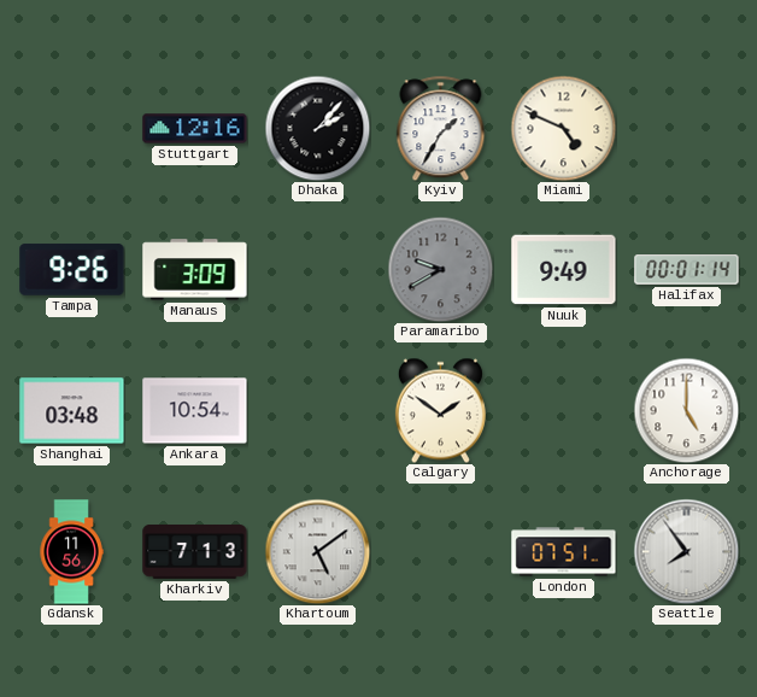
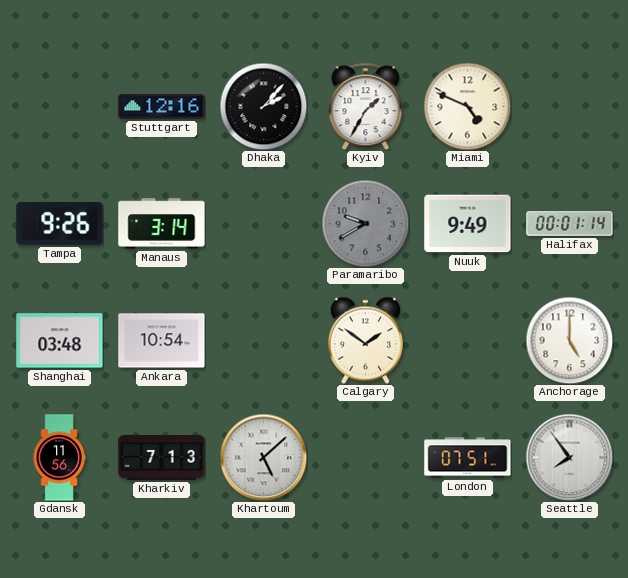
Manaus: 3:09 -> 3:14
Khartoum: 5:09 -> 5:08
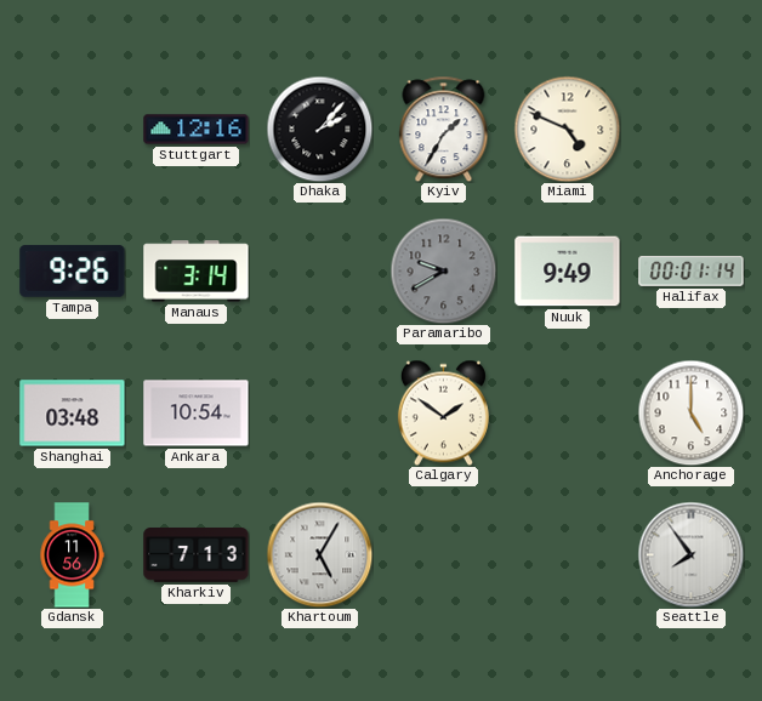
Khartoum: 5:08 -> 5:05
London: 07:51 -> none
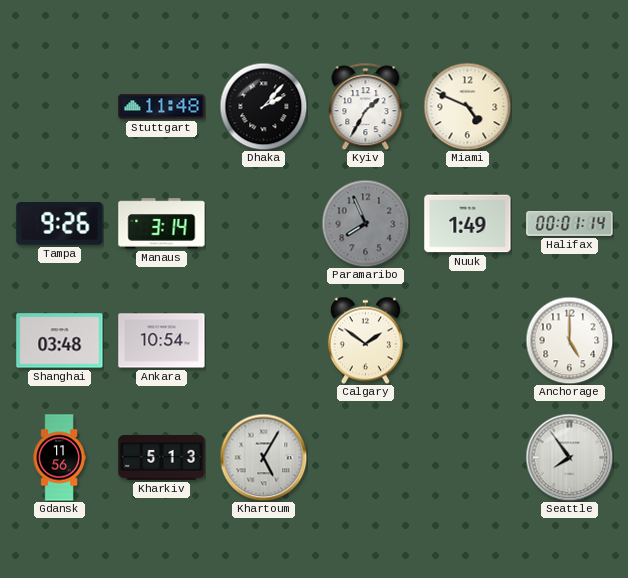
Stuttgart: 12:16 -> 11:48
Paramaribo: 9:40 -> 7:56
Nuuk: 9:49 -> 1:49
Kharkiv: 7:13 -> 5:13
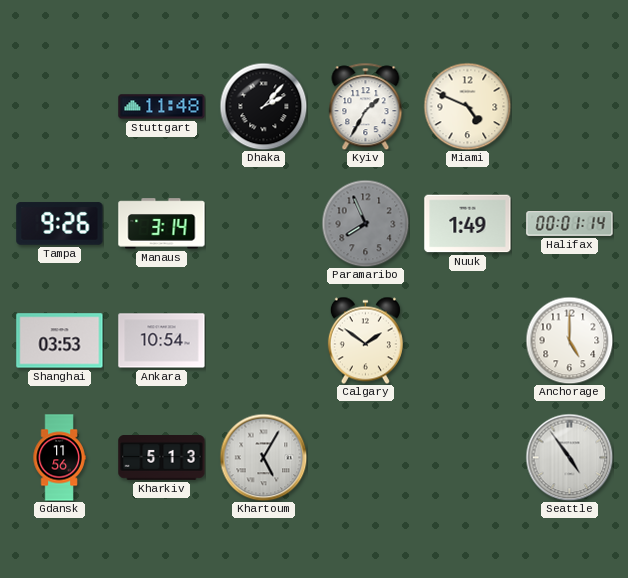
Shanghai: 03:48 -> 03:53
Seattle: 7:54 -> 4:54
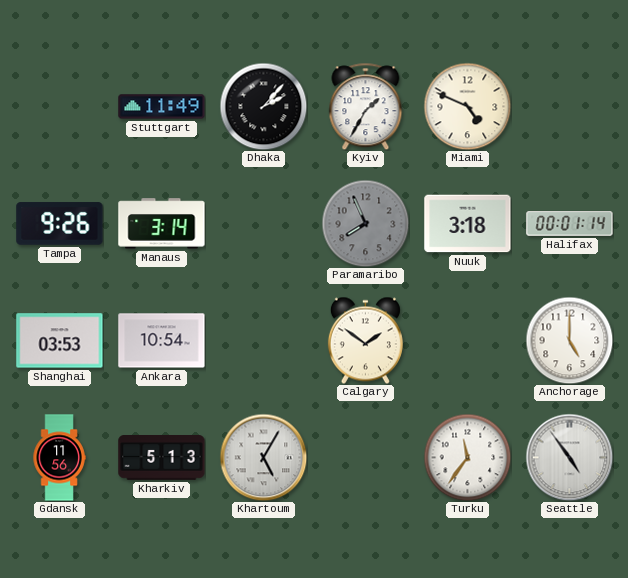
Stuttgart: 11:48 -> 11:49
Nuuk: 1:49 -> 3:18
Turku: none -> 11:36
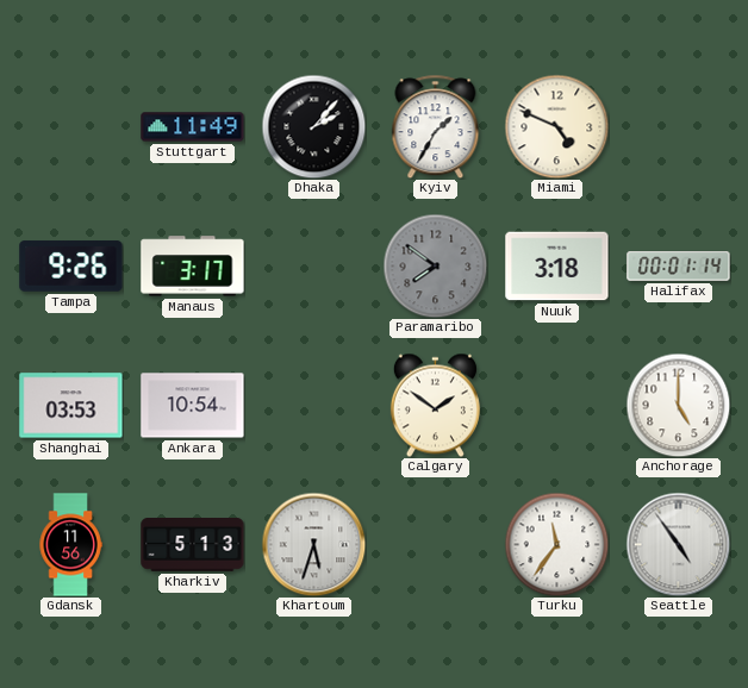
Manaus: 3:14 -> 3:17
Paramaribo: 7:56 -> 7:51
Khartoum: 5:05 -> 5:33
